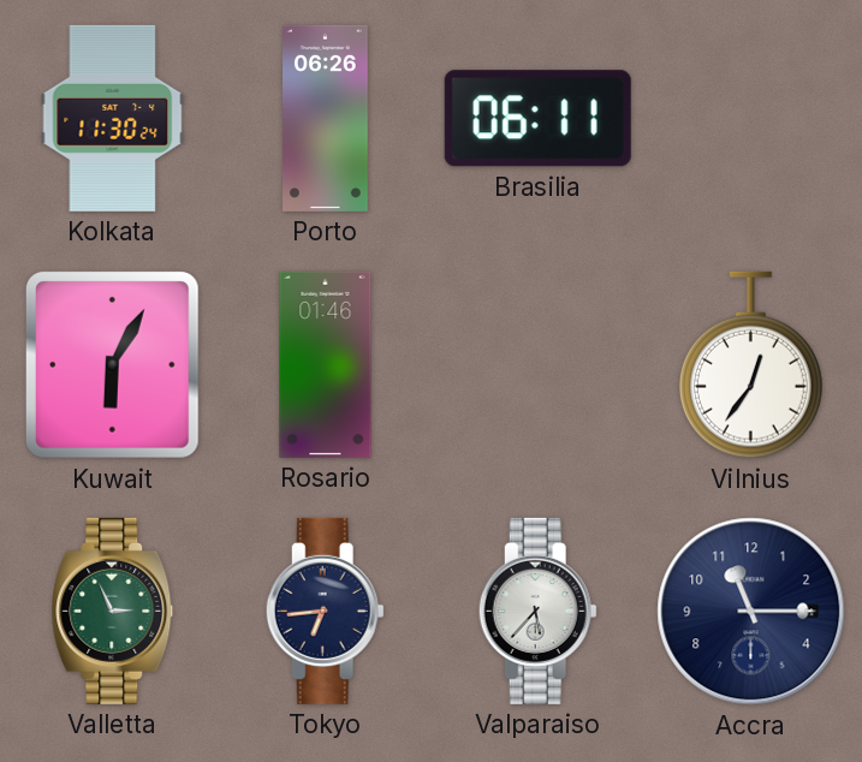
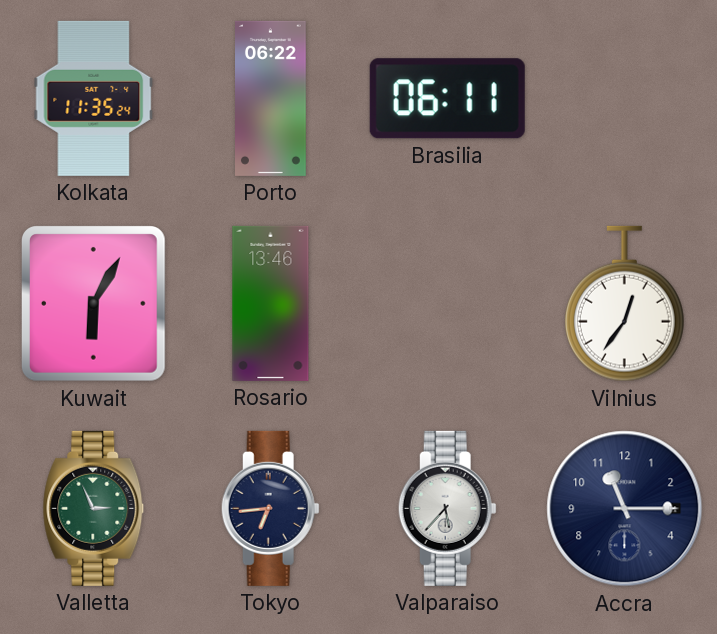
Kolkata: 11:30 -> 11:35
Porto: 06:26 -> 06:22
Rosario: 01:46 -> 13:46
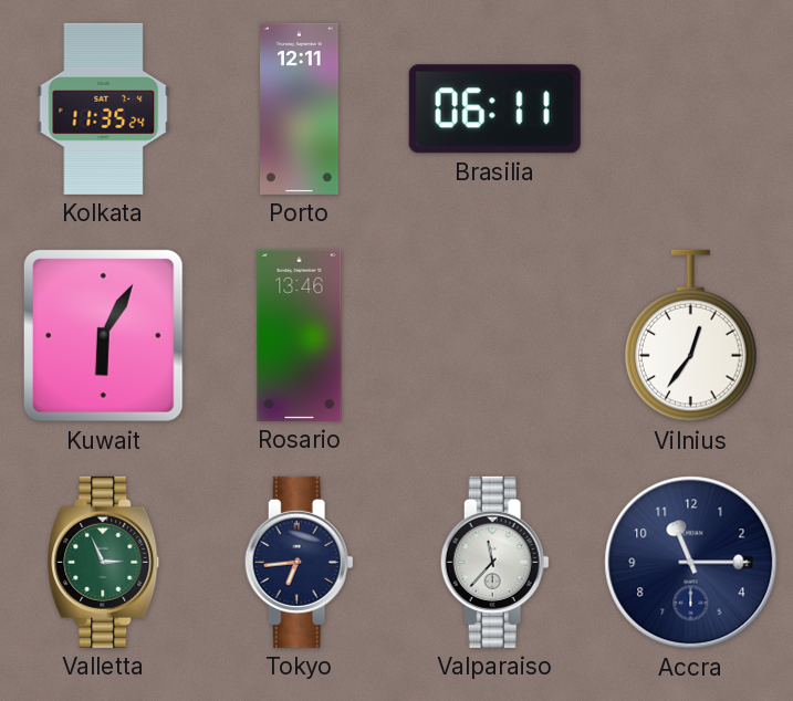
Porto: 06:22 -> 12:11
Valparaiso: 5:37 -> 11:37
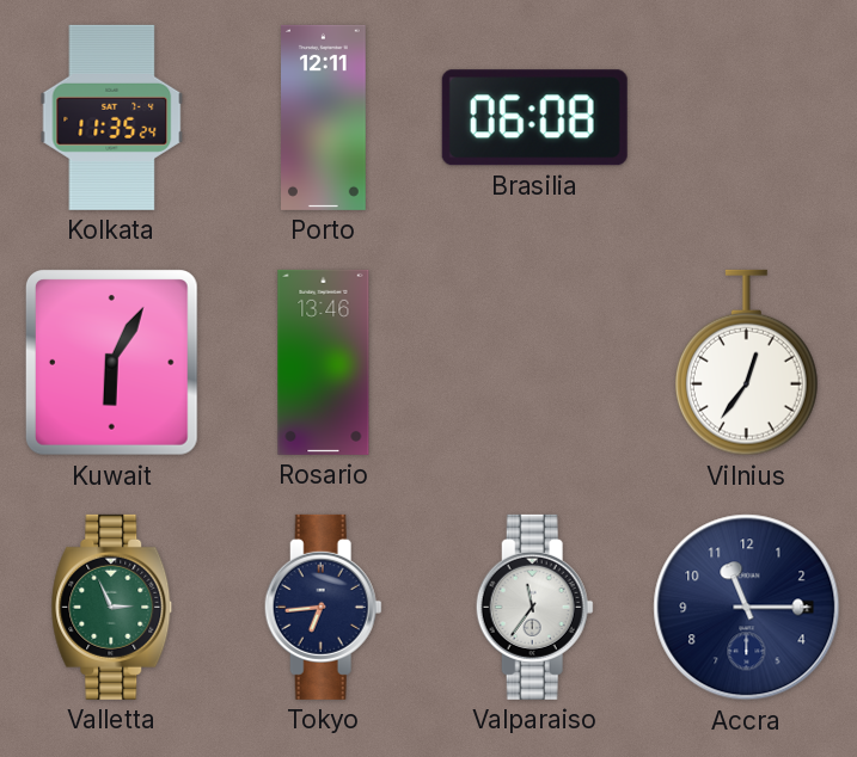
Brasilia: 06:11 -> 06:08
Valparaiso: 11:37 -> 11:36
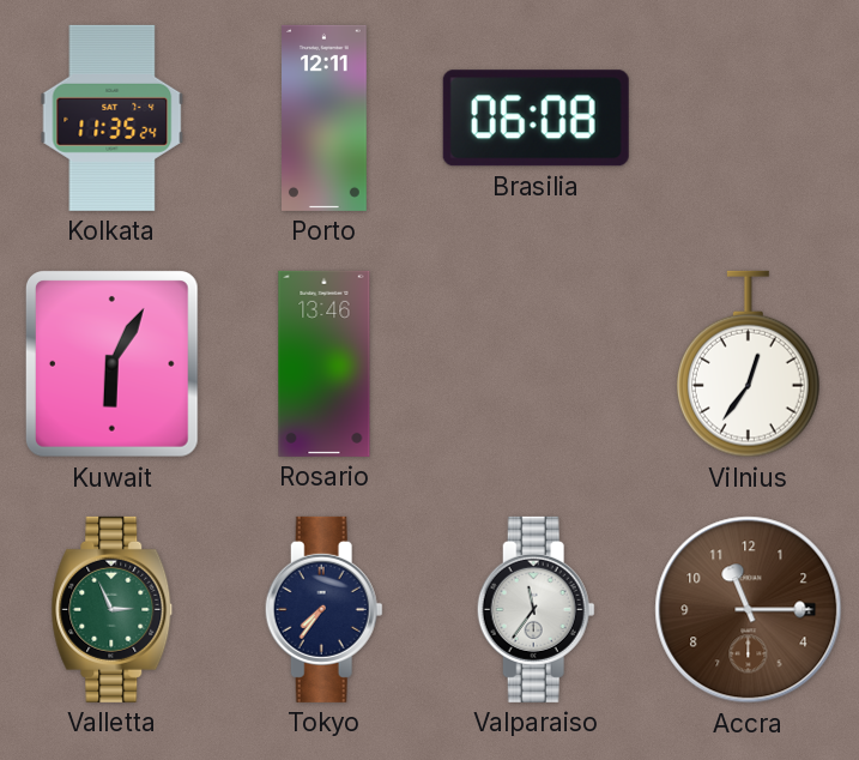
Tokyo: 6:44 -> 7:36
Accra dial: navy -> brown
